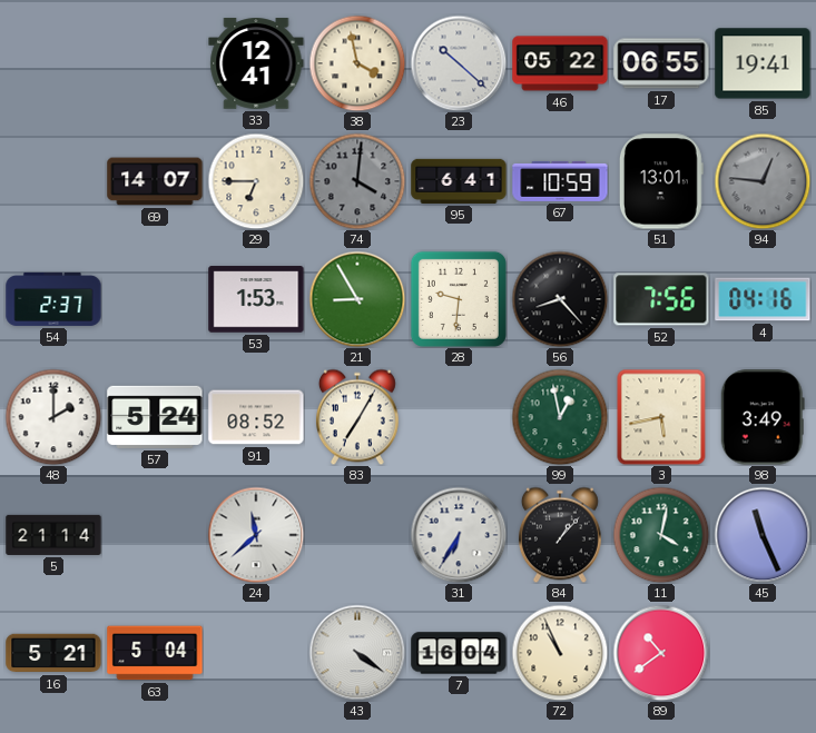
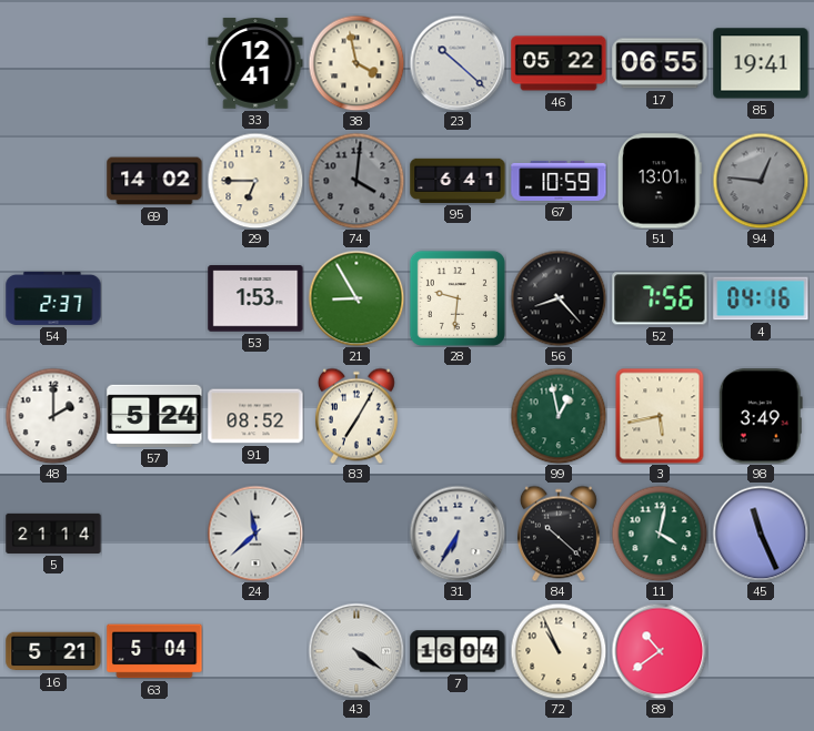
69: 14:07 -> 14:02
84: 1:07 -> 10:22
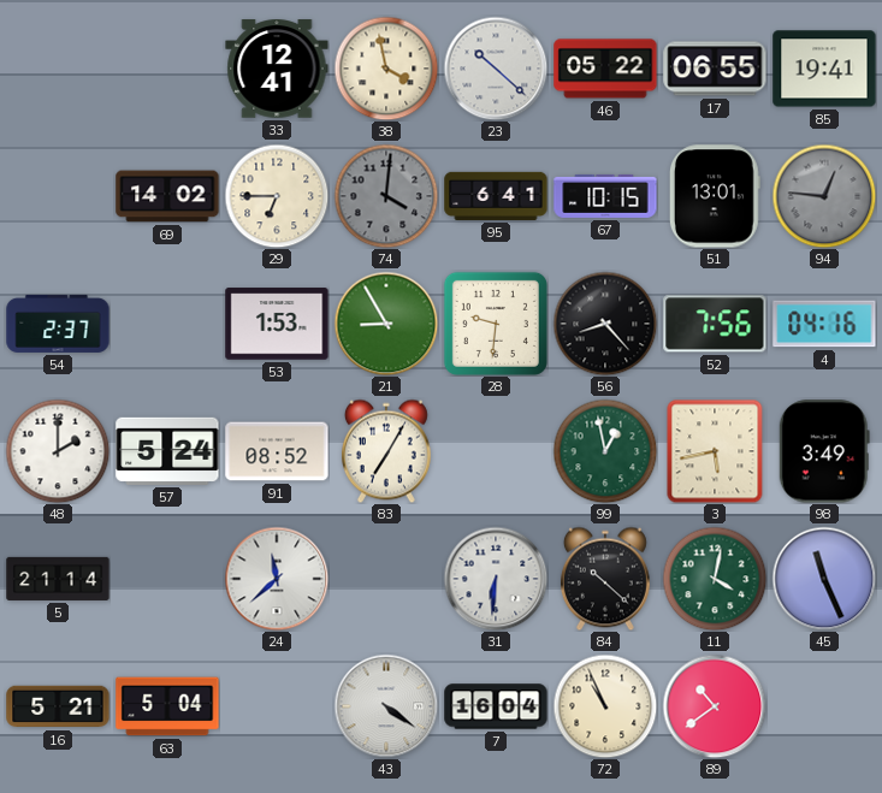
67: 10:59 -> 10:15
31: 6:35 -> 6:31
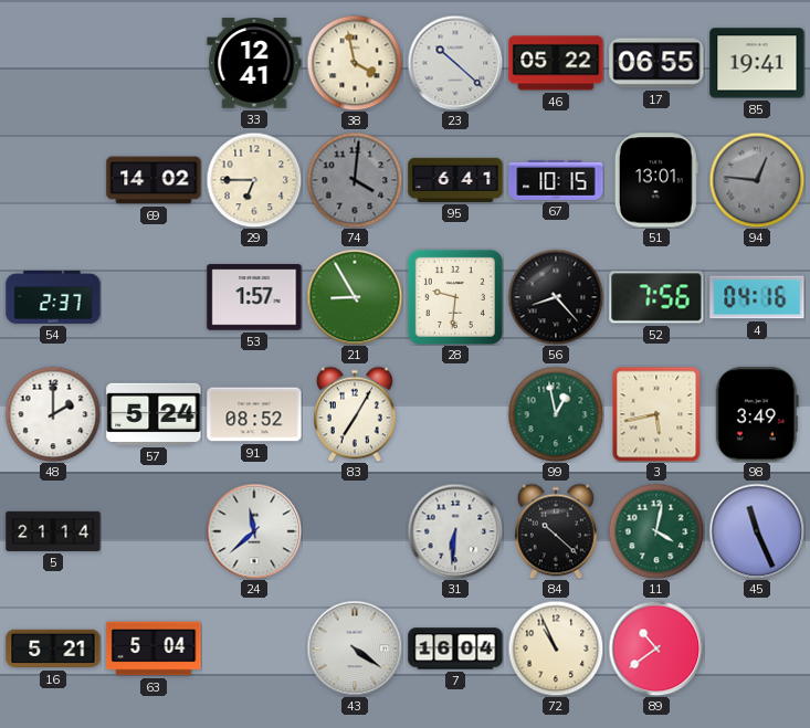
53: 1:53 -> 1:57
